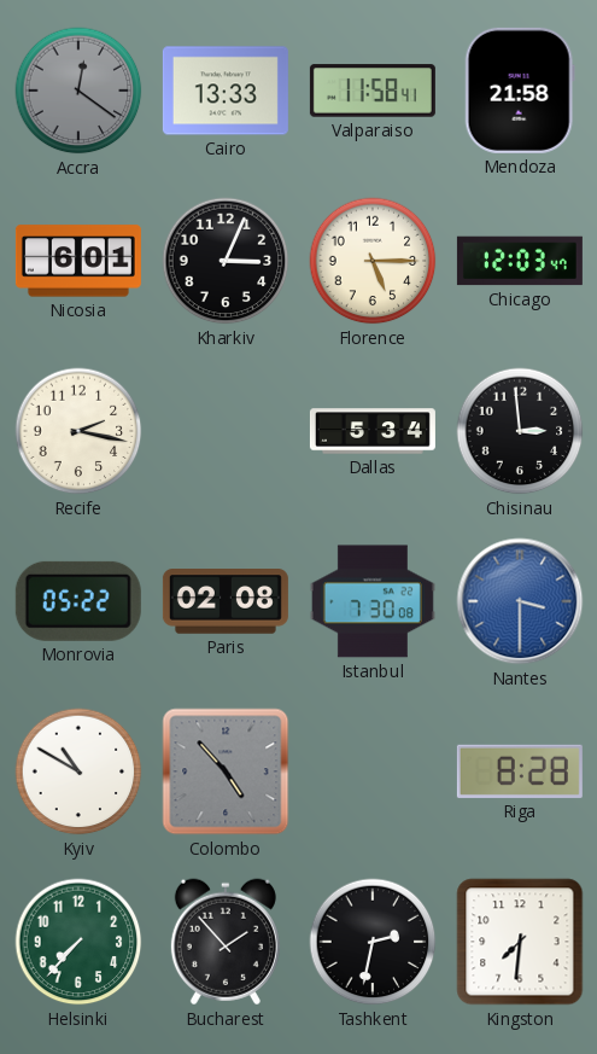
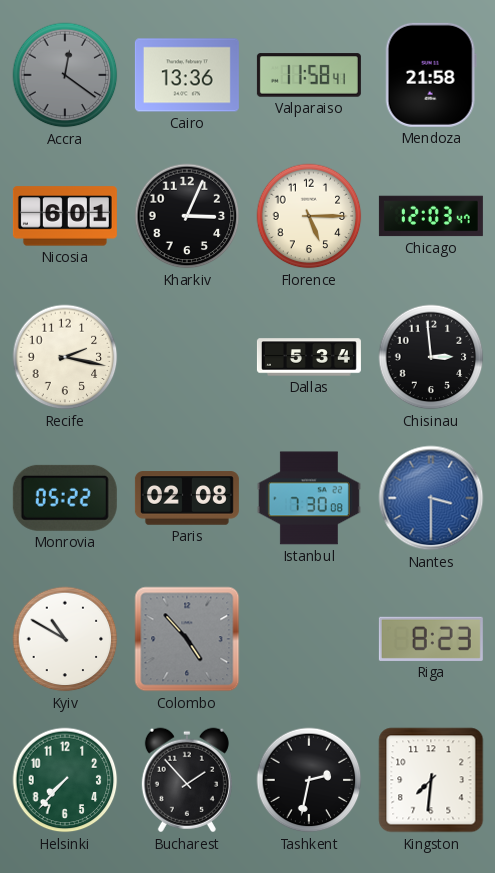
Cairo: 13:33 -> 13:36
Riga: 8:28 -> 8:23
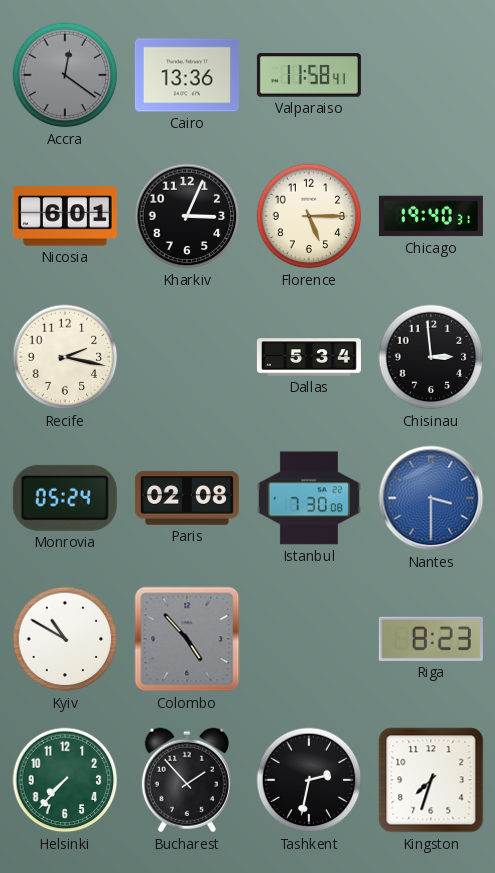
Mendoza: 21:58 -> none
Chicago: 12:03 -> 19:40
Monrovia: 05:22 -> 05:24
Kingston: 7:31 -> 7:33
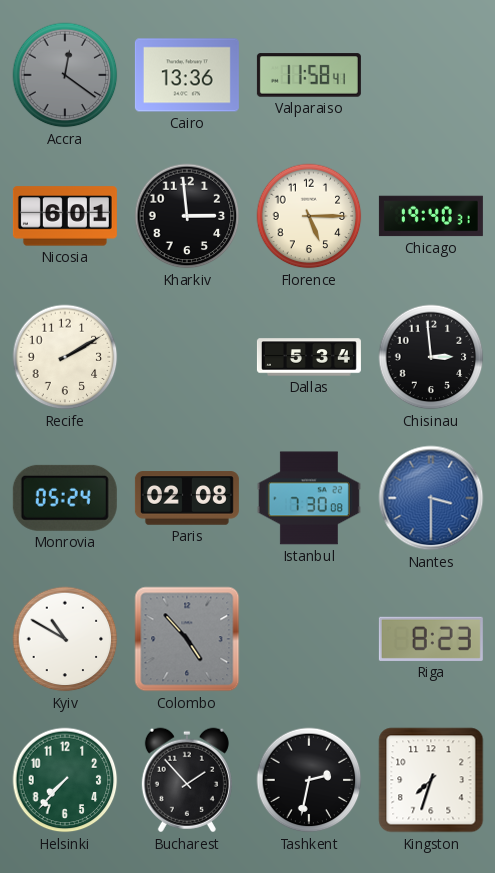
Kharkiv: 3:04 -> 2:59
Recife: 2:17 -> 2:10
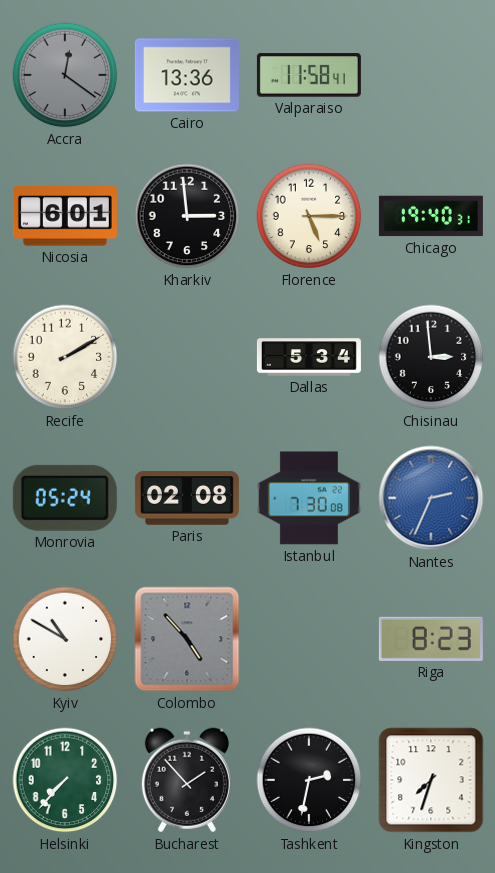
Nantes: 3:30 -> 2:34
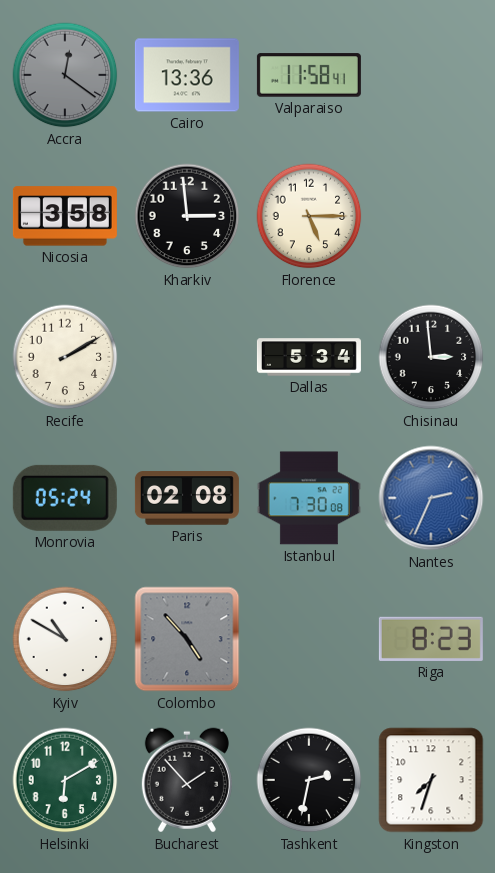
Nicosia: 6:01 -> 3:58
Chicago: 19:40 -> none
Helsinki: 7:37 -> 6:10
